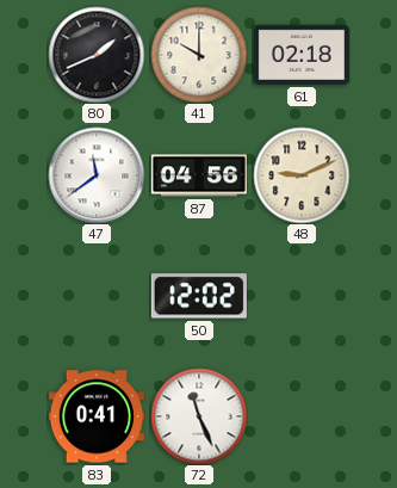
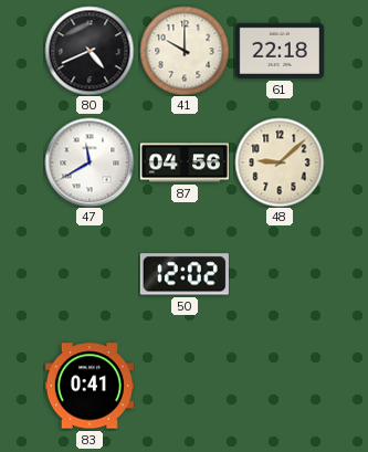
80: 1:41 -> 4:41
61: 02:18 -> 22:18
47: 11:39 -> 11:40
48: 9:11 -> 9:08
72: 11:26 -> none
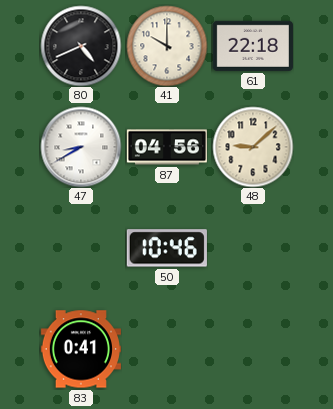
47: 11:40 -> 8:40
50: 12:02 -> 10:46
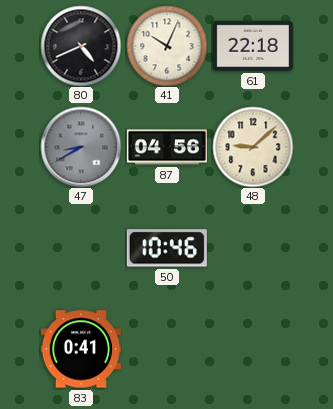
41: 10:00 -> 10:04
47 dial: white -> grey
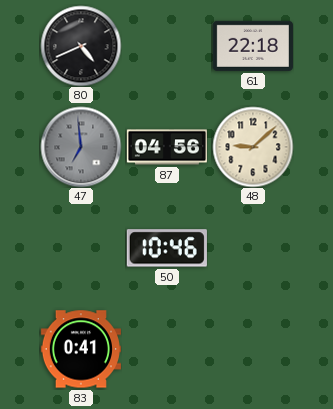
41: 10:04 -> none
47: 8:40 -> 6:59
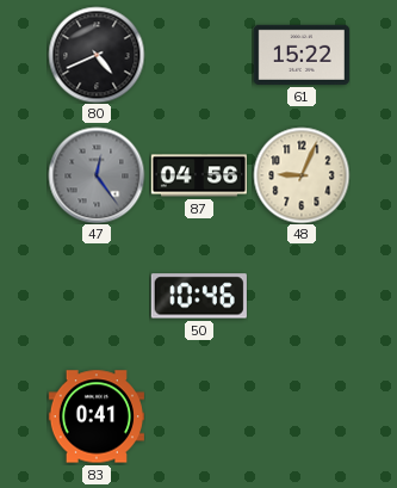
61: 22:18 -> 15:22
47: 6:59 -> 12:24
48: 9:08 -> 9:04
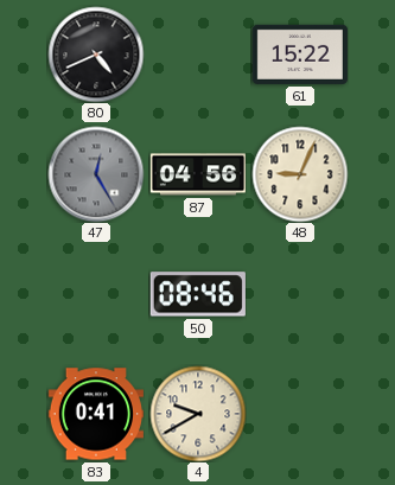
47: 12:24 -> 12:25
50: 10:46 -> 08:46
4: none -> 9:40
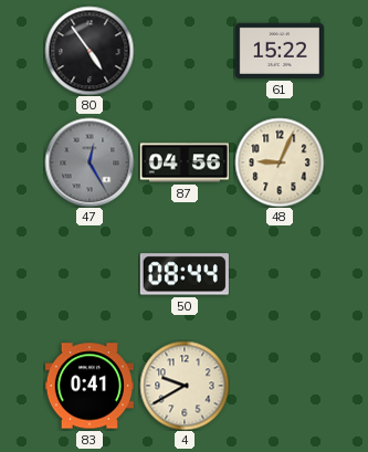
80: 4:41 -> 4:54
50: 08:46 -> 08:44
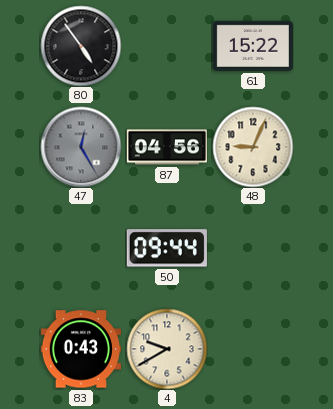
50: 08:44 -> 09:44
83: 0:41 -> 0:43
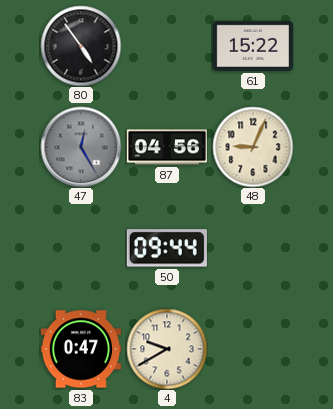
83: 0:43 -> 0:47
